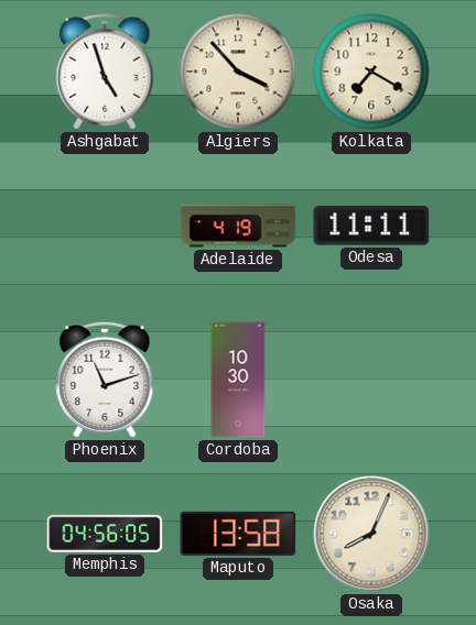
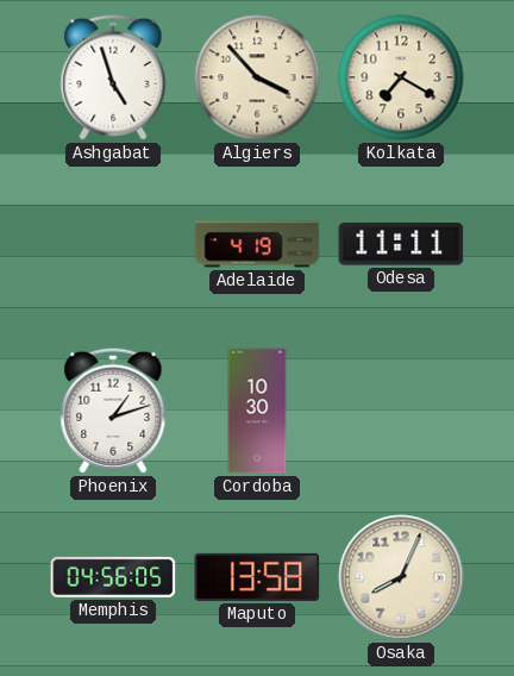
Phoenix: 11:12 -> 1:12
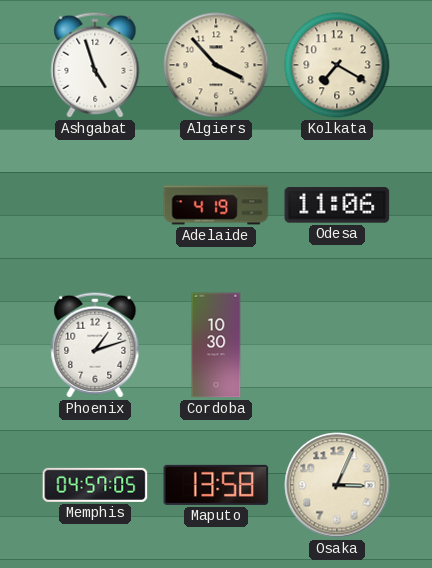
Odesa: 11:11 -> 11:06
Memphis: 04:56 -> 04:57
Osaka: 8:04 -> 3:04
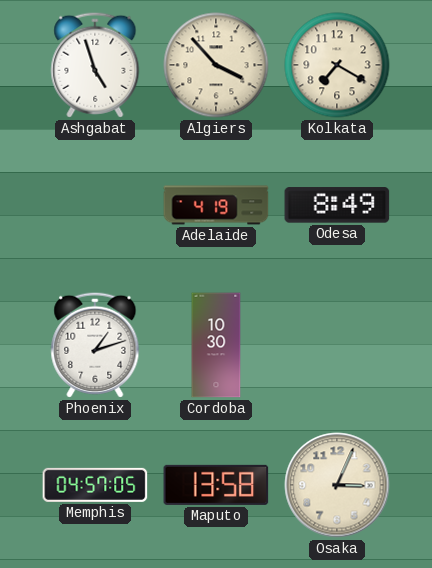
Odesa: 11:06 -> 8:49
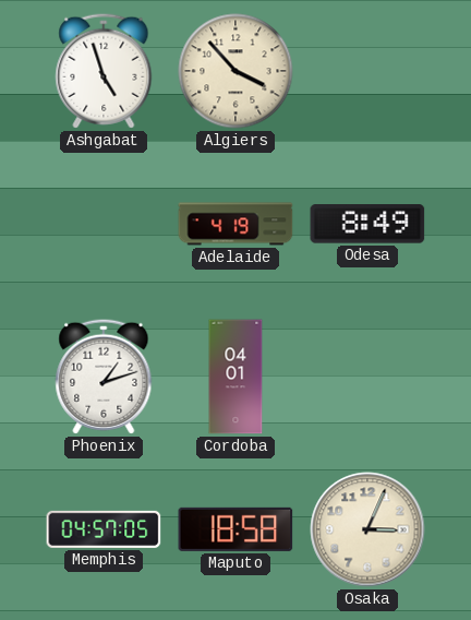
Kolkata: 7:20 -> none
Cordoba: 10:30 -> 04:01
Maputo: 13:58 -> 18:58
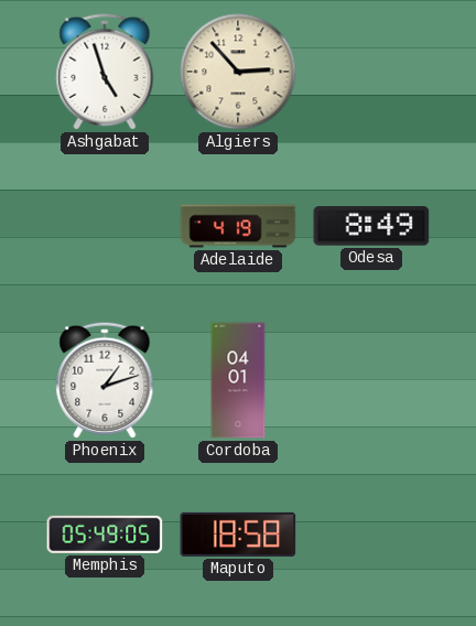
Algiers: 3:53 -> 2:53
Memphis: 04:57 -> 05:49
Osaka: 3:04 -> none
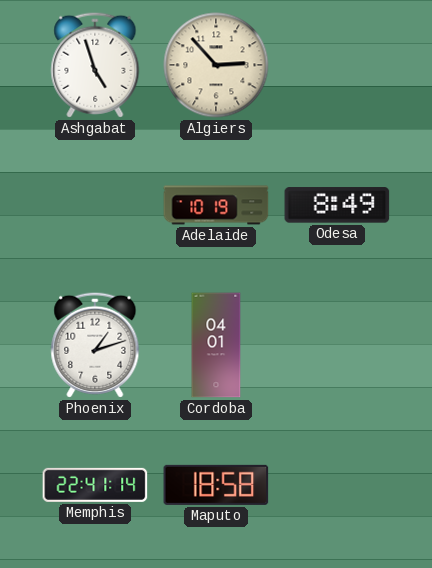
Adelaide: 4:19 -> 10:19
Memphis: 05:49 -> 22:41
